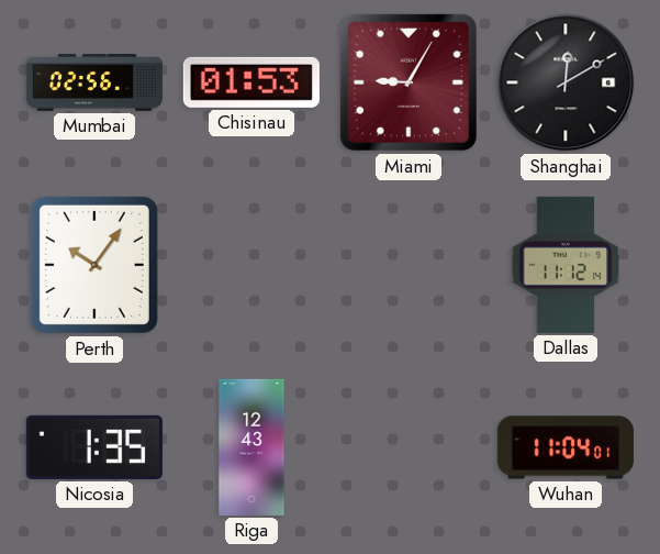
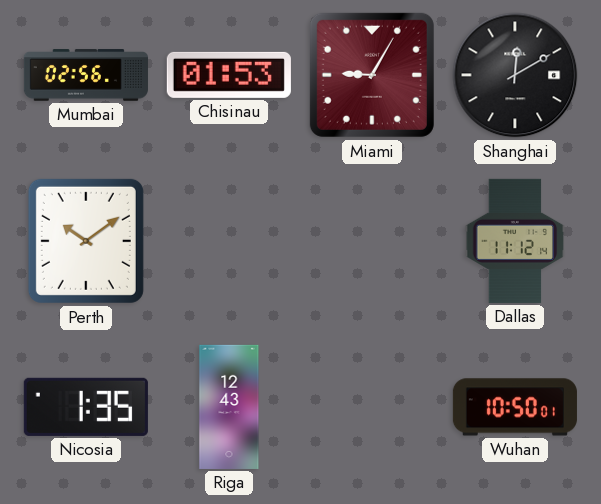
Perth: 10:06 -> 10:09
Wuhan: 11:04 -> 10:50
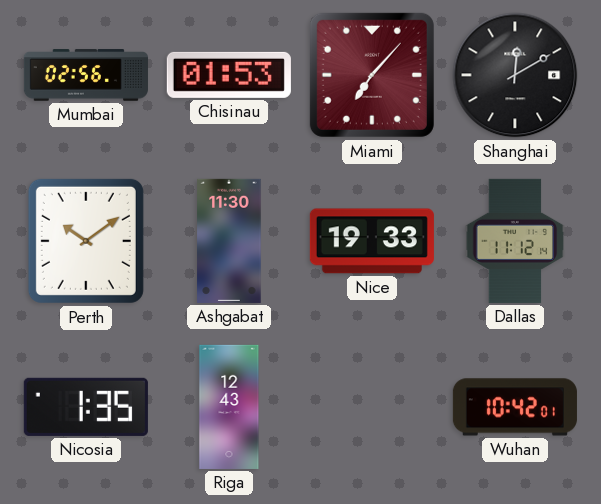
Miami: 9:05 -> 7:07
Ashgabat: none -> 11:30
Nice: none -> 19:33
Wuhan: 10:50 -> 10:42
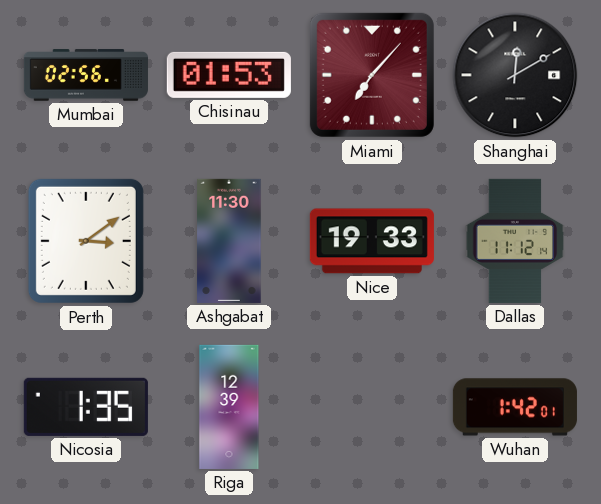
Perth: 10:09 -> 3:09
Riga: 12:43 -> 12:39
Wuhan: 10:42 -> 1:42
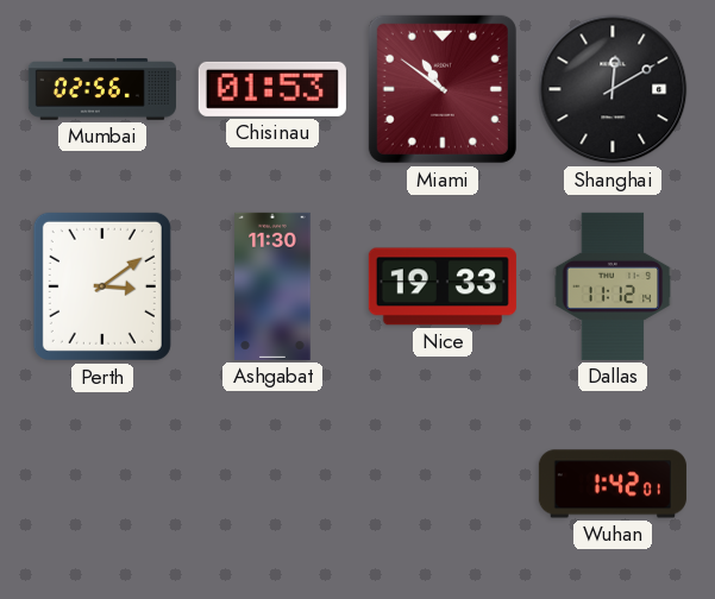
Miami: 7:07 -> 10:51
Nicosia: 1:35 -> none
Riga: 12:39 -> none
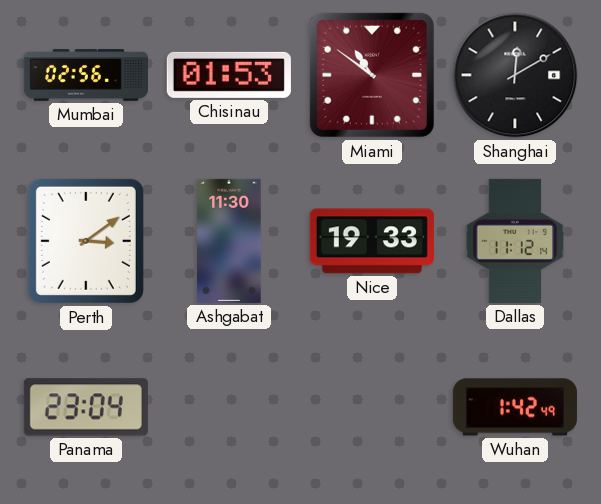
Panama: none -> 23:04
Wuhan: 1:42:01 -> 1:42:49
